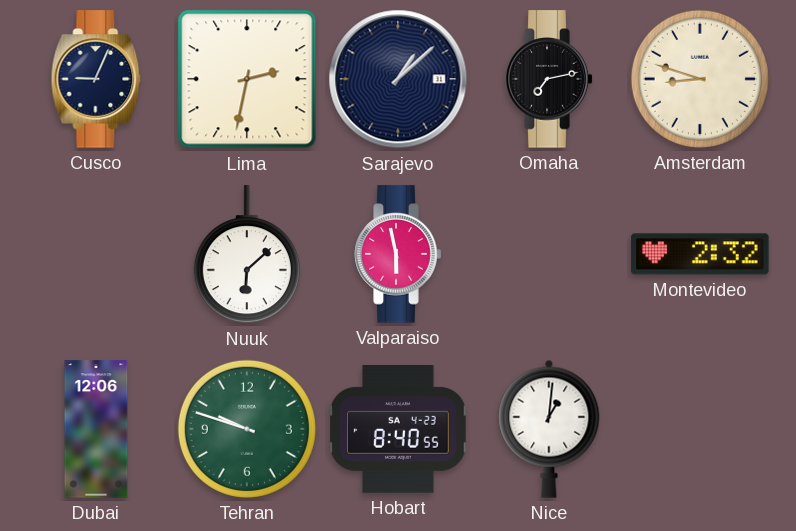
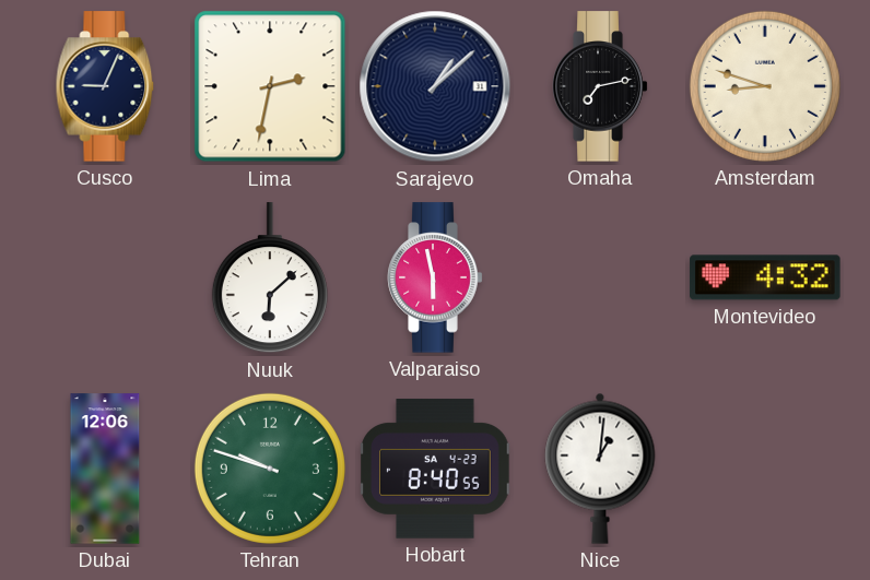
Montevideo: 2:32 -> 4:32
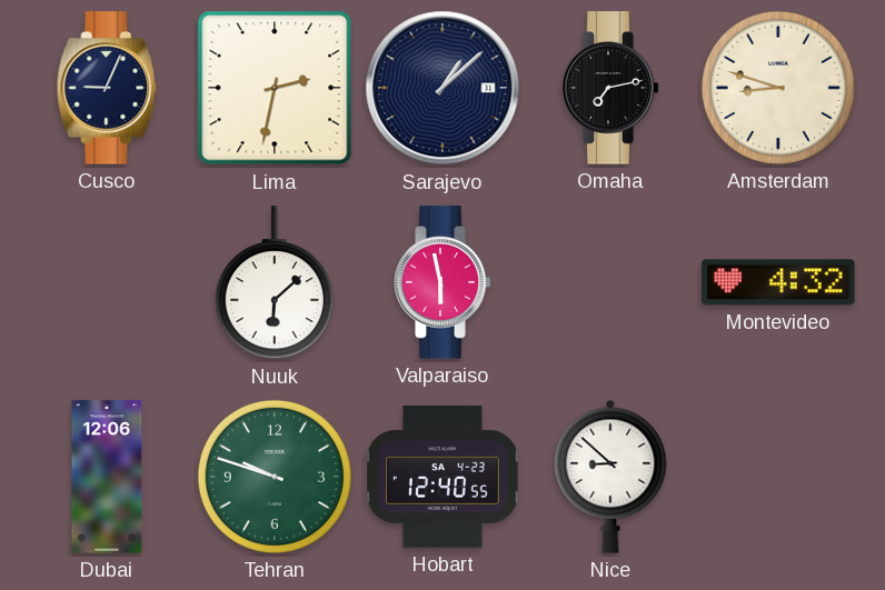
Hobart: 8:40 -> 12:40
Nice: 1:01 -> 8:52
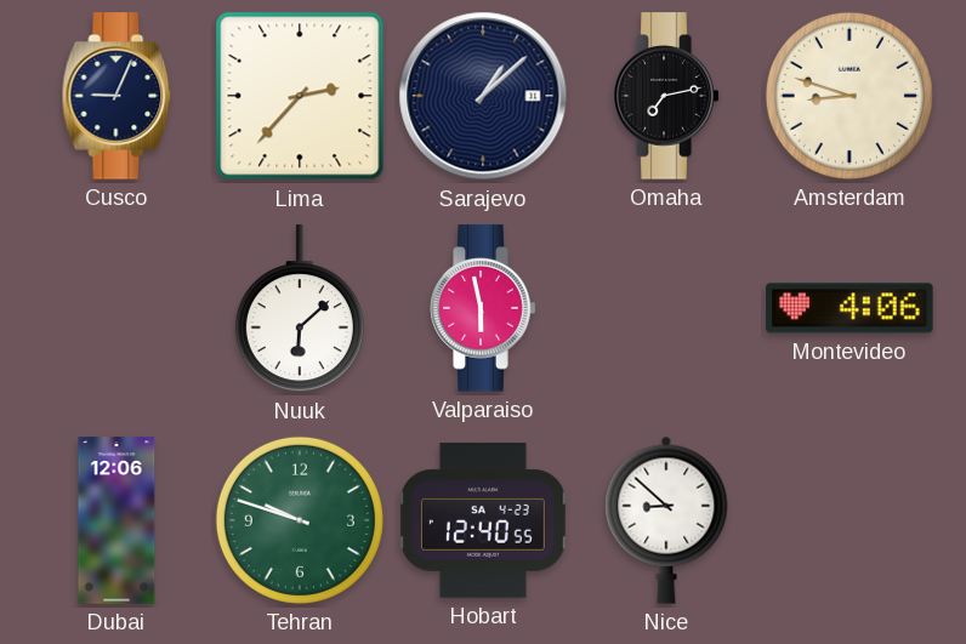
Lima: 2:32 -> 2:37
Montevideo: 4:32 -> 4:06
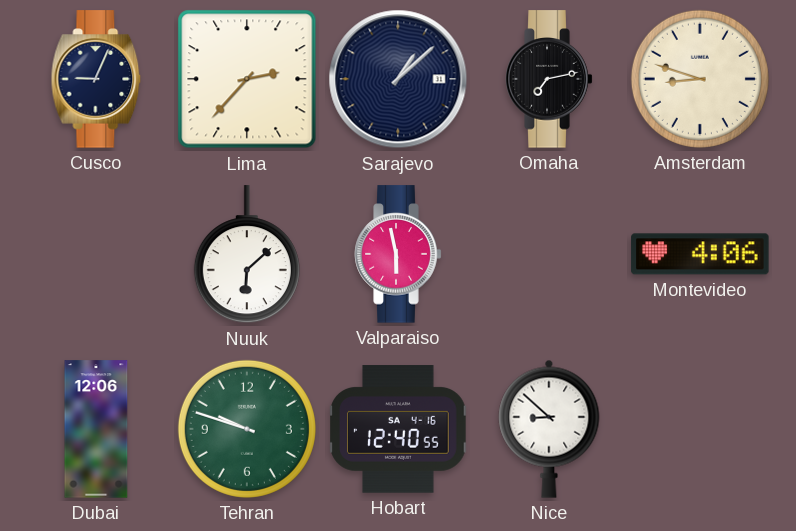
Hobart date: SA 4-23 -> SA 4-16
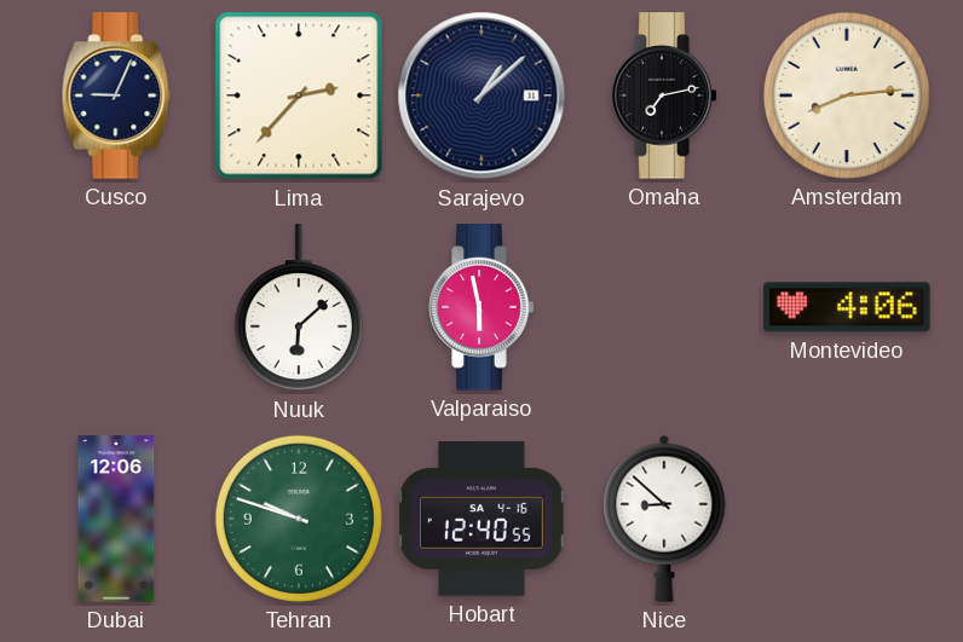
Amsterdam: 8:48 -> 8:14
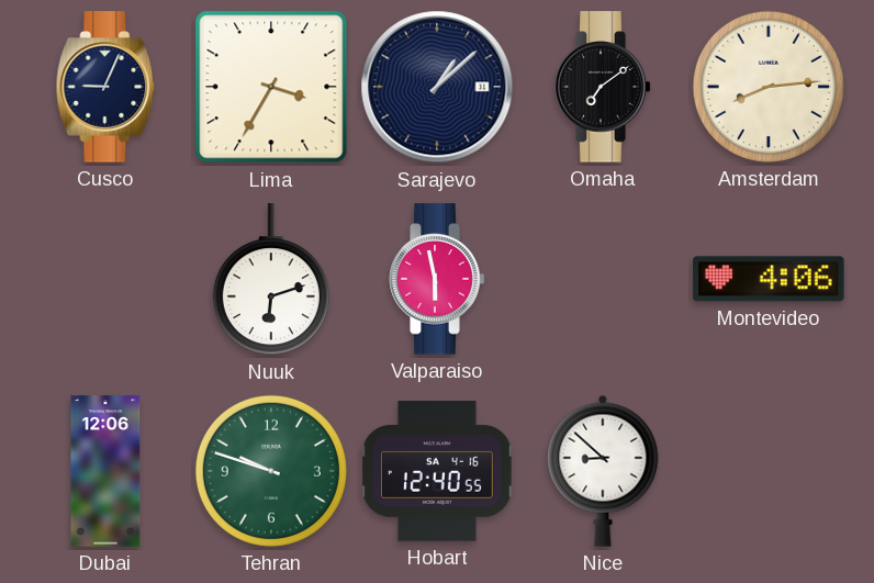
Lima: 2:37 -> 3:35
Omaha: 7:13 -> 7:09
Nuuk: 6:08 -> 6:12
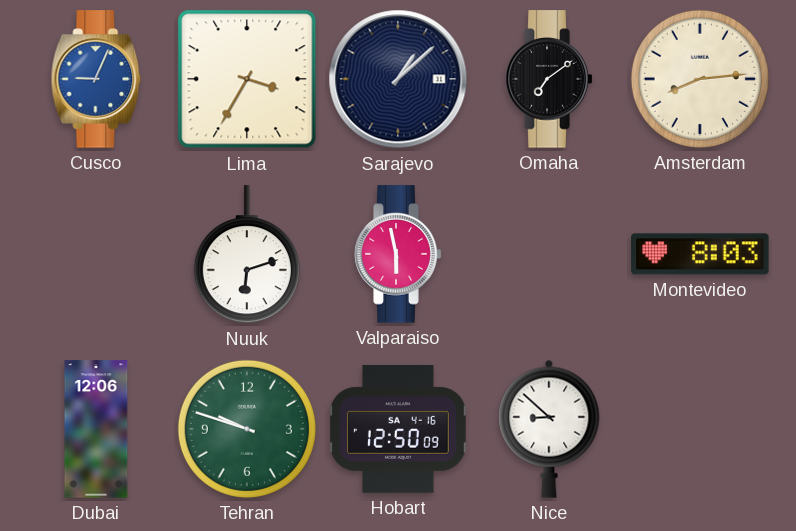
Cusco dial: navy -> blue
Montevideo: 4:06 -> 8:03
Hobart: 12:40 -> 12:50
